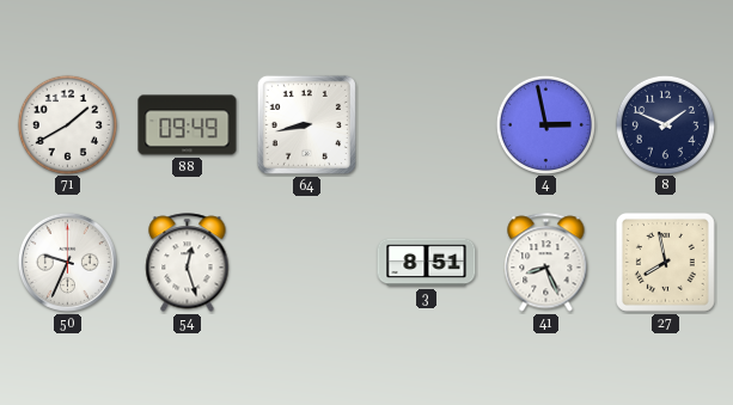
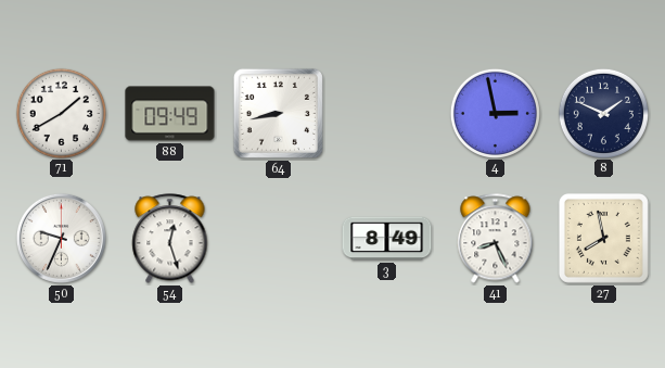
3: 8:51 -> 8:49
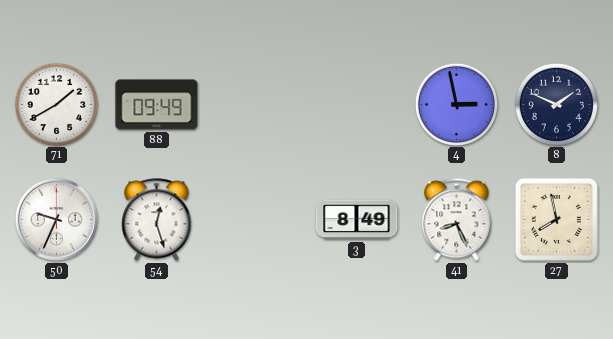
64: 8:43 -> none
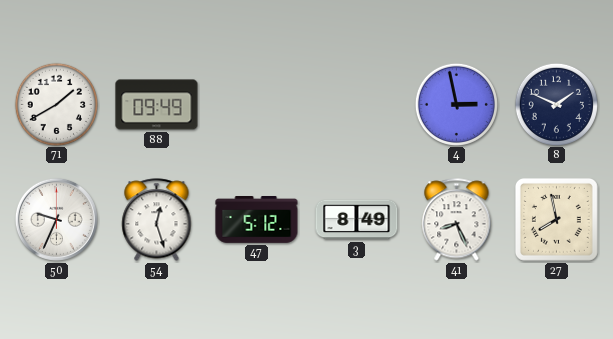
47: none -> 5:12
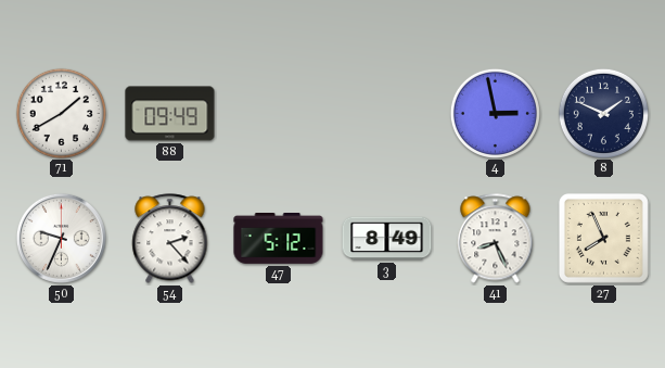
54: 12:27 -> 2:23
27: 7:58 -> 7:56
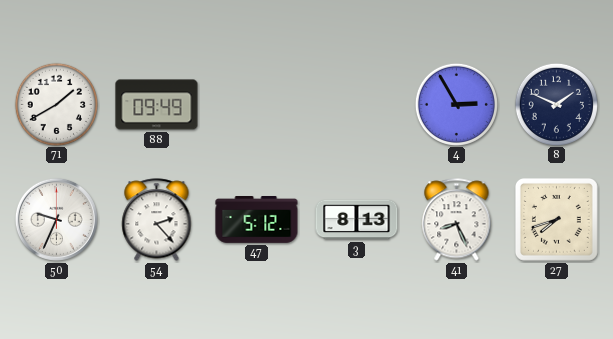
4: 2:58 -> 2:55
3: 8:49 -> 8:13
27: 7:56 -> 7:42
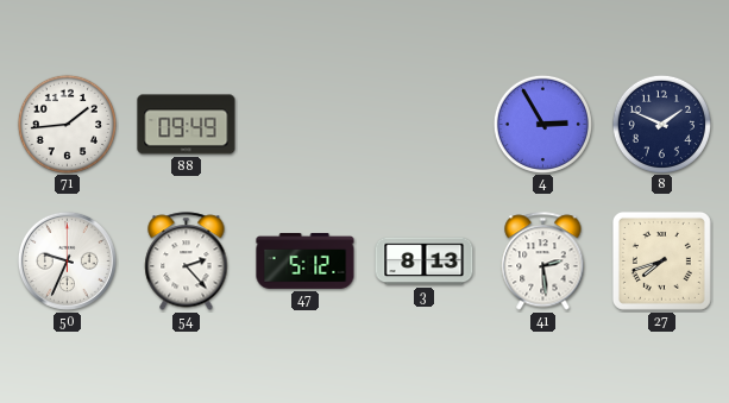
71: 1:40 -> 1:44
41: 8:26 -> 2:29
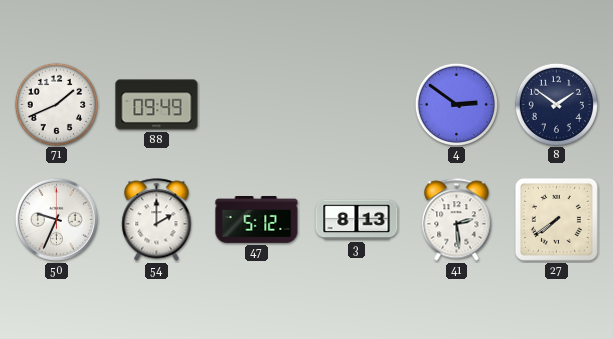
71: 1:44 -> 1:41
4: 2:55 -> 2:51
8: 1:49 -> 1:51
54: 2:23 -> 2:00
27: 7:42 -> 7:39
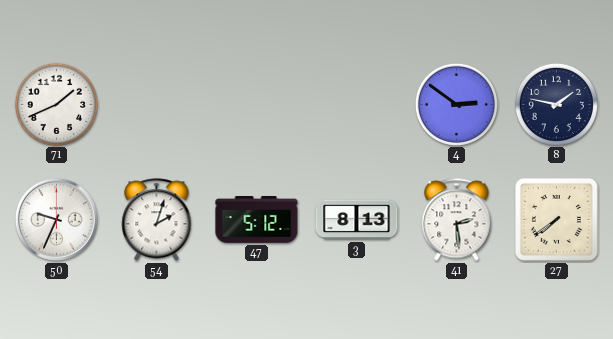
88: 09:49 -> none
8: 1:51 -> 1:47
54: 2:00 -> 2:03
